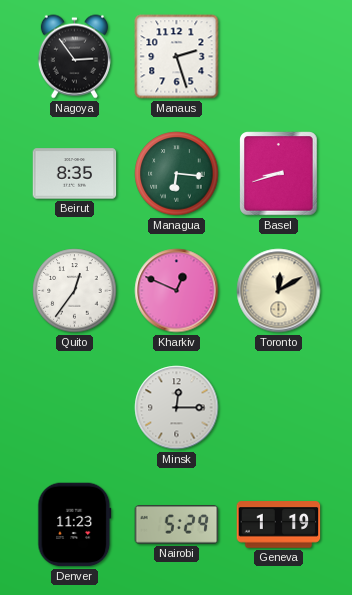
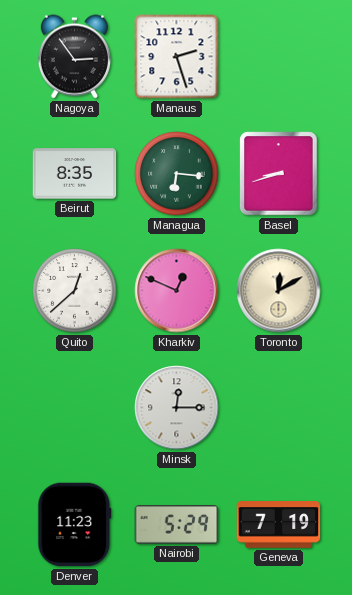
Quito: 12:36 -> 12:38
Geneva: 1:19 -> 7:19
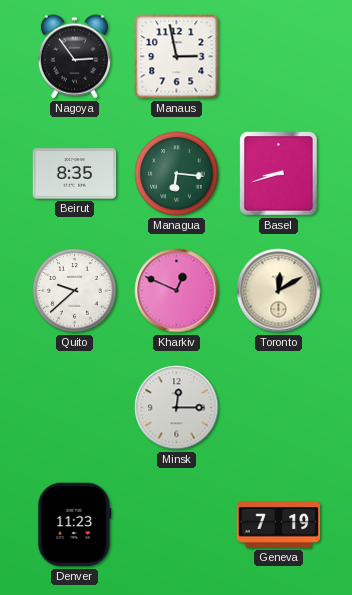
Manaus: 2:27 -> 2:58
Quito: 12:38 -> 9:38
Nairobi: 5:29 -> none
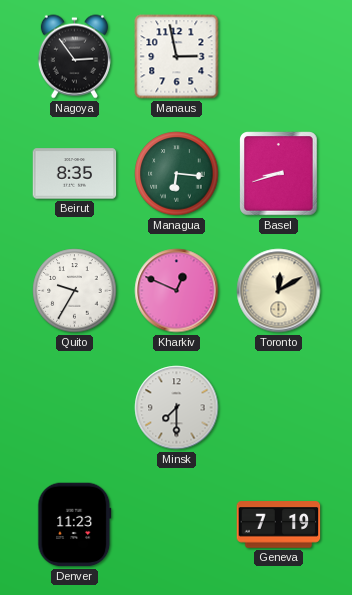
Quito: 9:38 -> 9:35
Minsk: 12:15 -> 7:30
